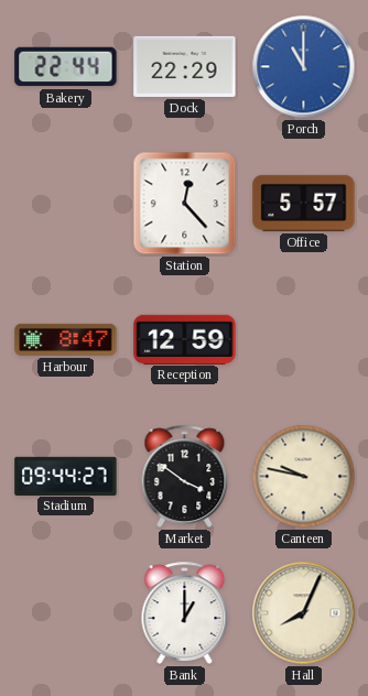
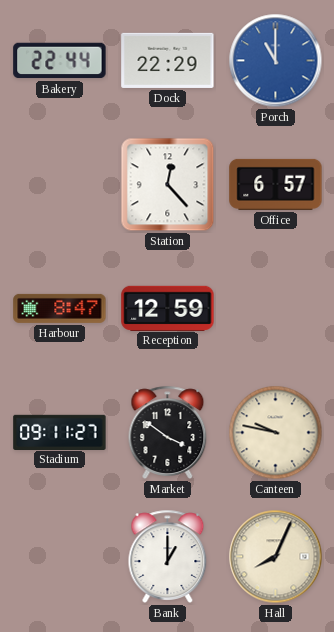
Office: 5:57 -> 6:57
Stadium: 09:44 -> 09:11
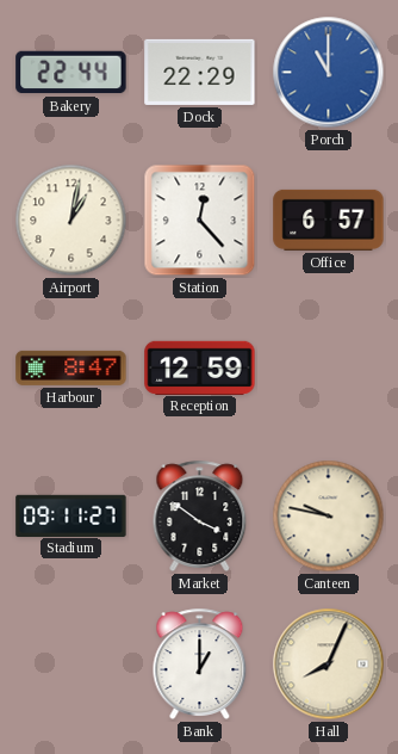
Airport: none -> 1:02
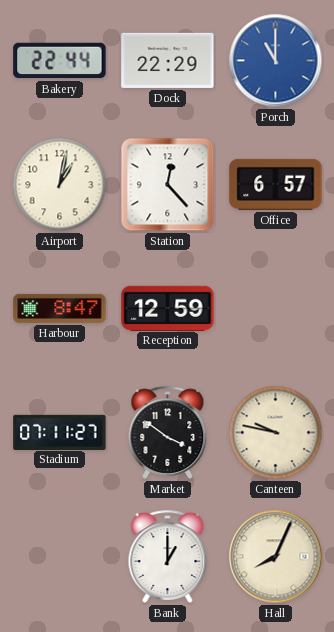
Stadium: 09:11 -> 07:11
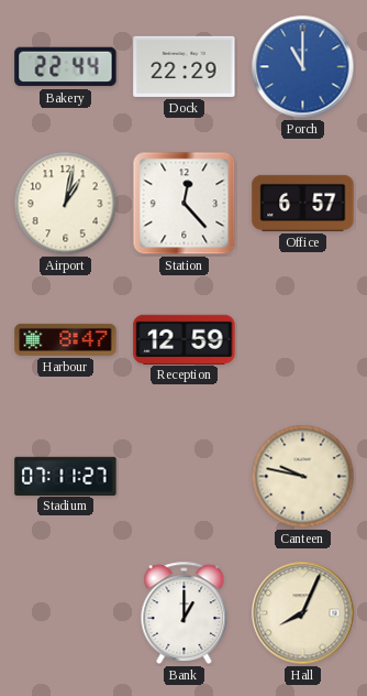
Market: 3:51 -> none
